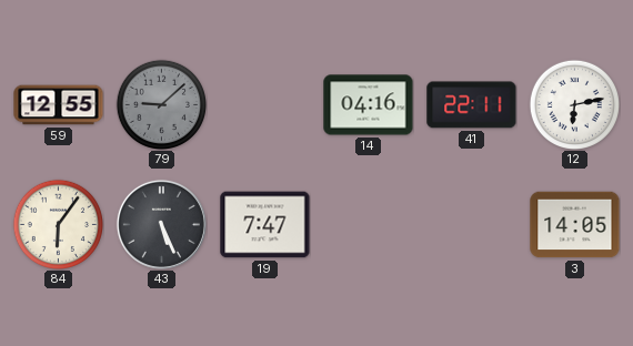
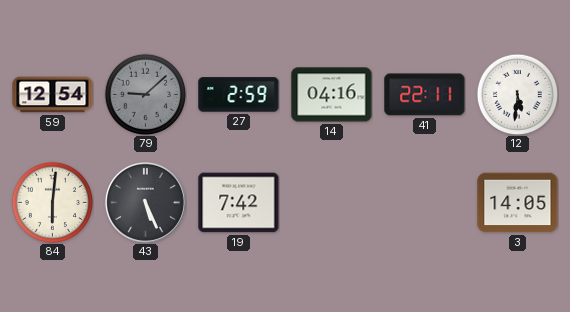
59: 12:55 -> 12:54
27: none -> 2:59
12: 6:13 -> 5:31
84: 6:06 -> 6:01
19: 7:47 -> 7:42
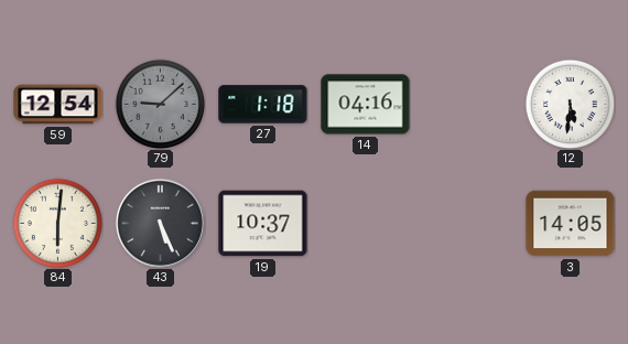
27: 2:59 -> 1:18
41: 22:11 -> none
19: 7:42 -> 10:37
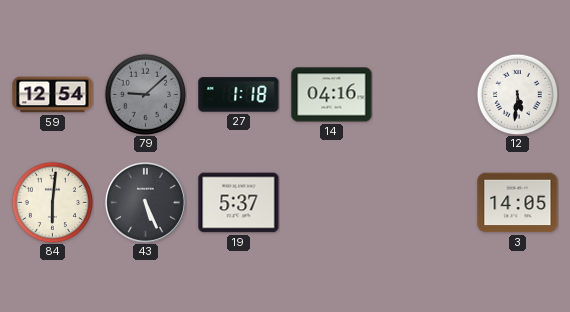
19: 10:37 -> 5:37
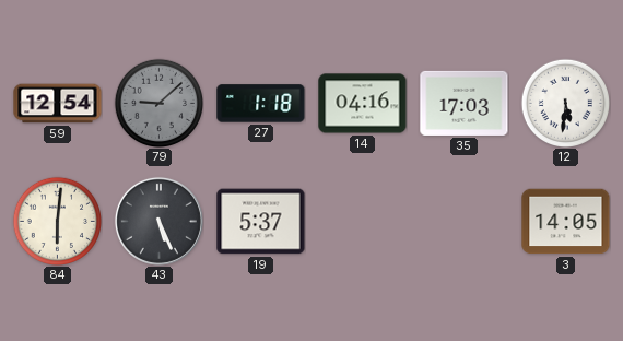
35: none -> 17:03
